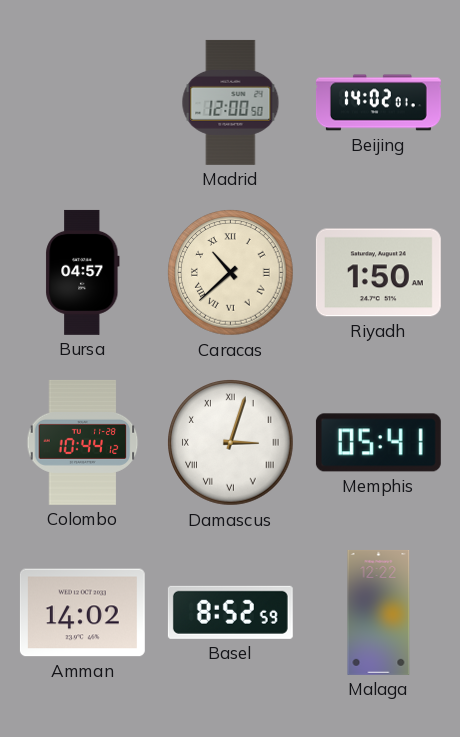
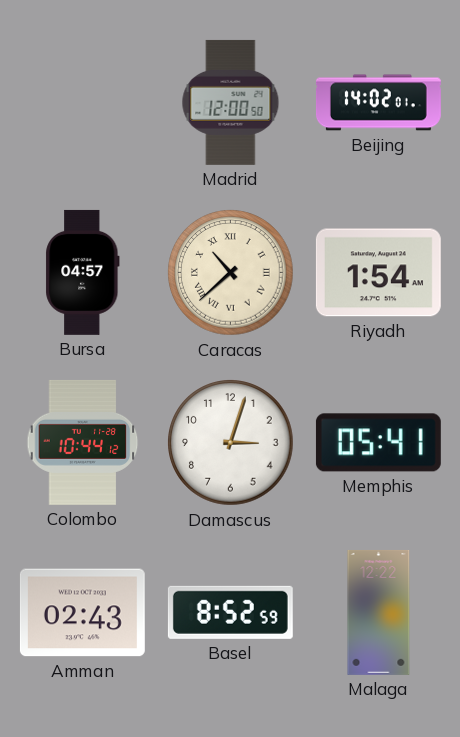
Riyadh: 1:50 -> 1:54
Damascus numerals: Roman -> Arabic
Amman: 14:02 -> 02:43
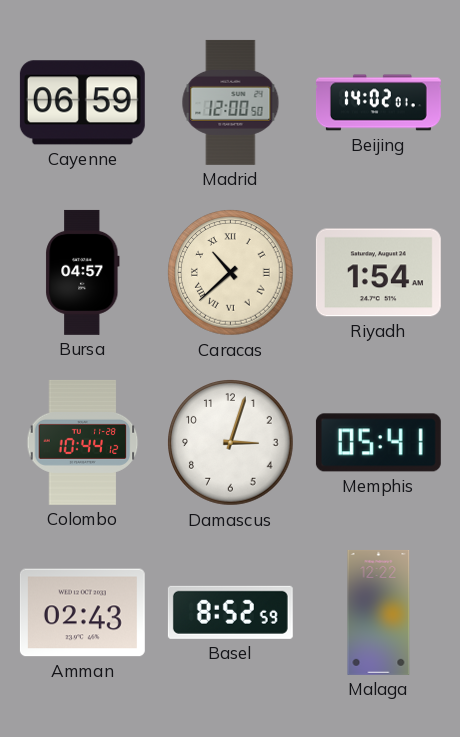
Cayenne: none -> 06:59
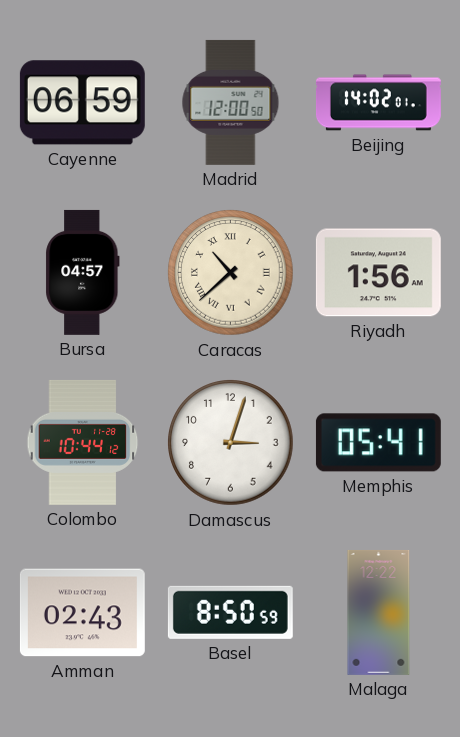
Riyadh: 1:54 -> 1:56
Basel: 8:52 -> 8:50
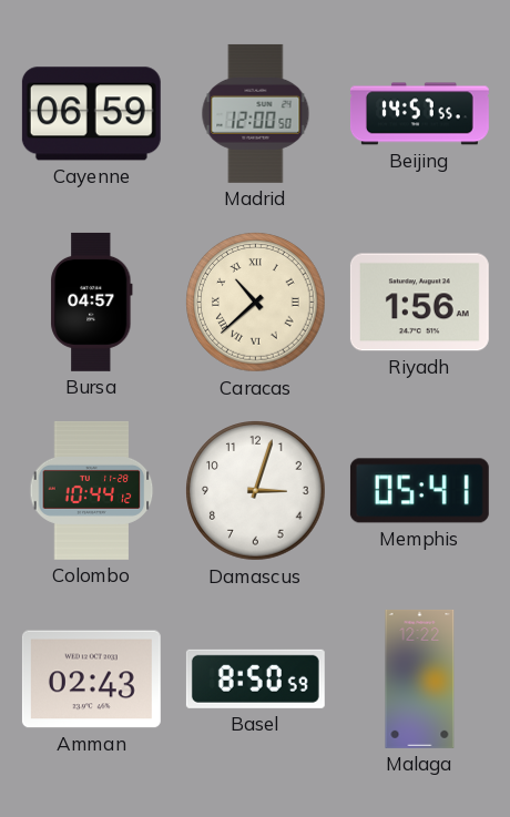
Beijing: 14:02 -> 14:57
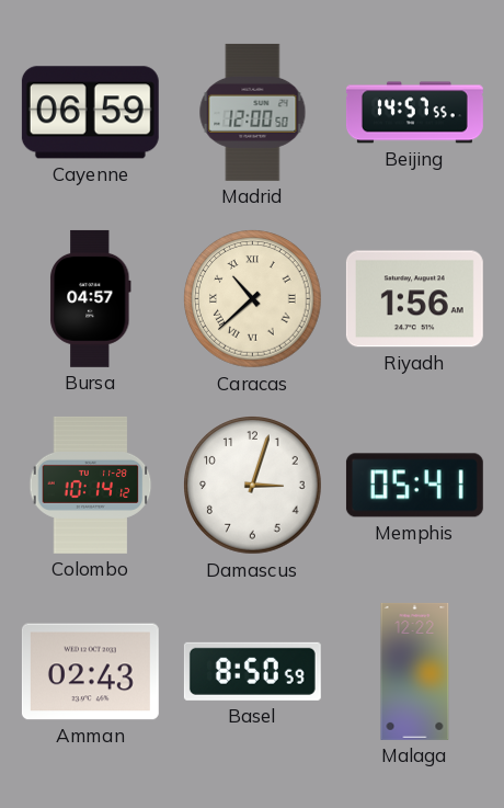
Colombo: 10:44 -> 10:14
